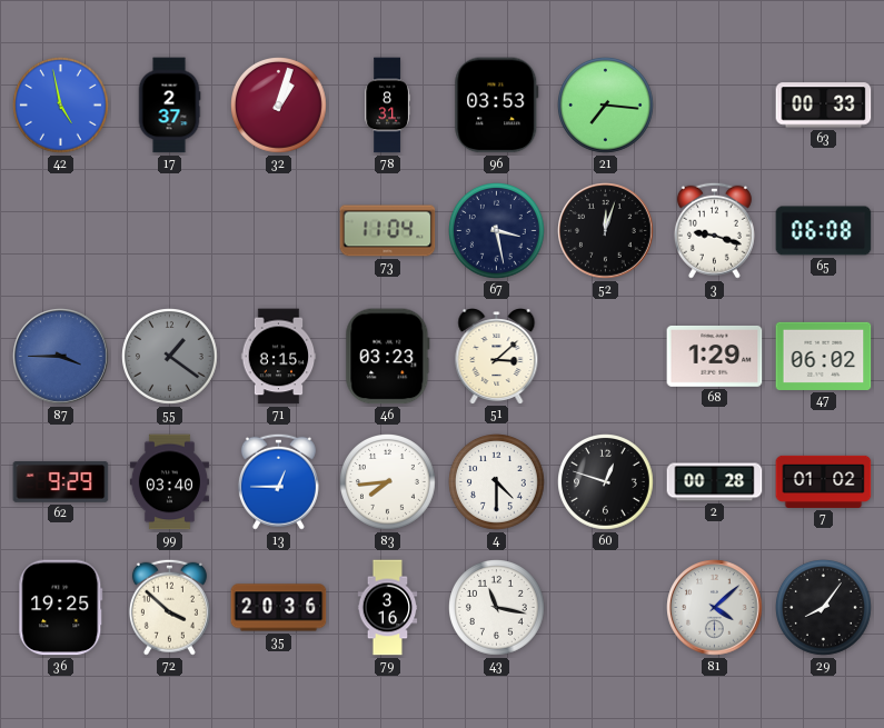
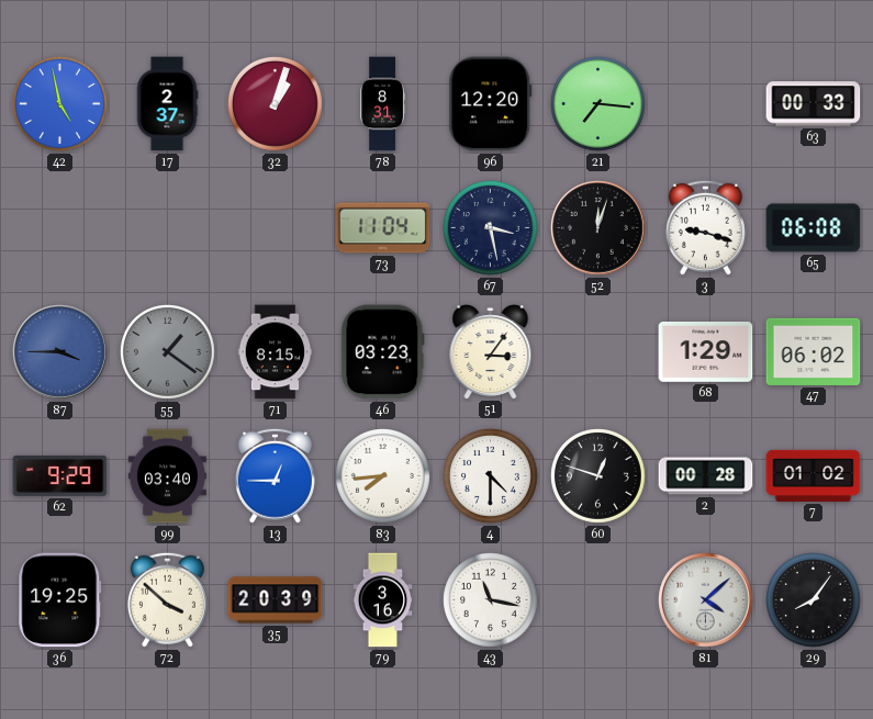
96: 03:53 -> 12:20
51: 3:08 -> 3:06
35: 20:36 -> 20:39
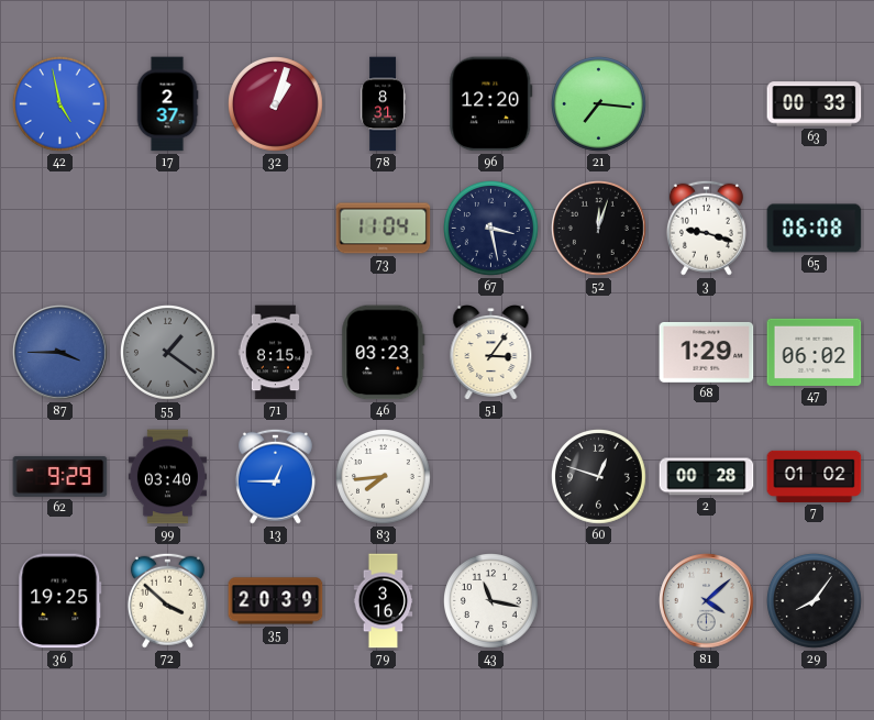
4: 4:30 -> none
